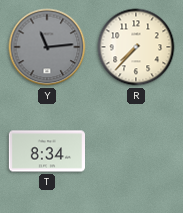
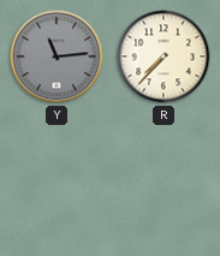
T: 8:34 -> none
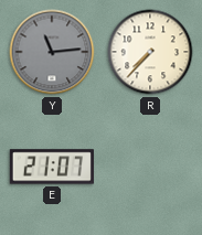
E: none -> 21:07
